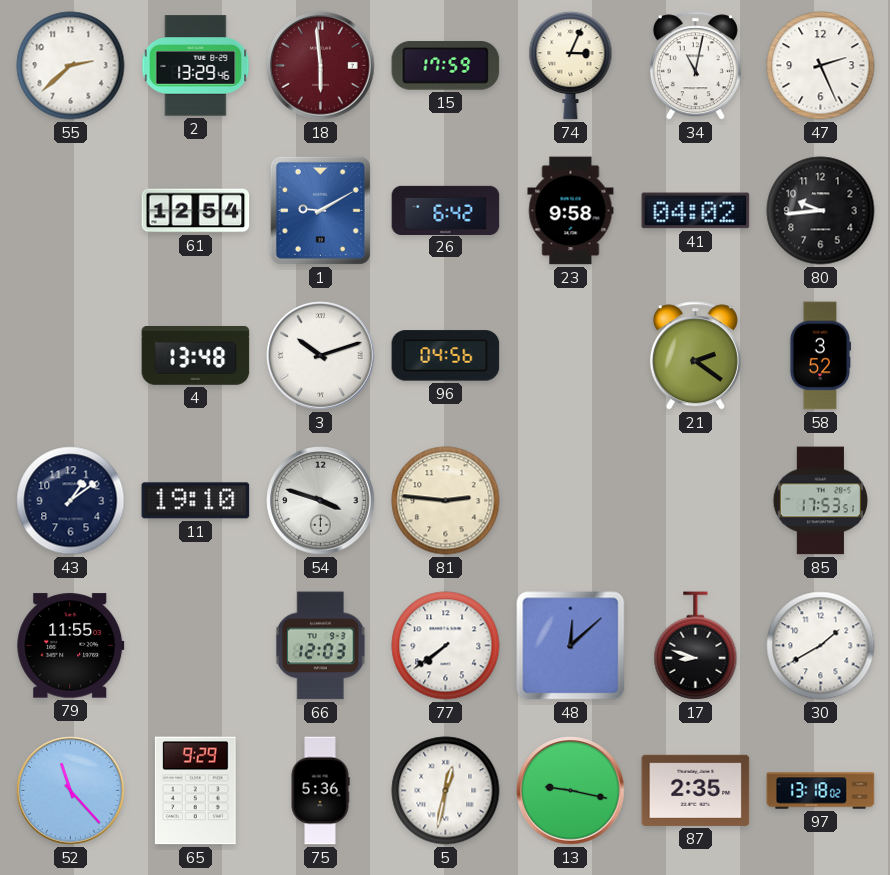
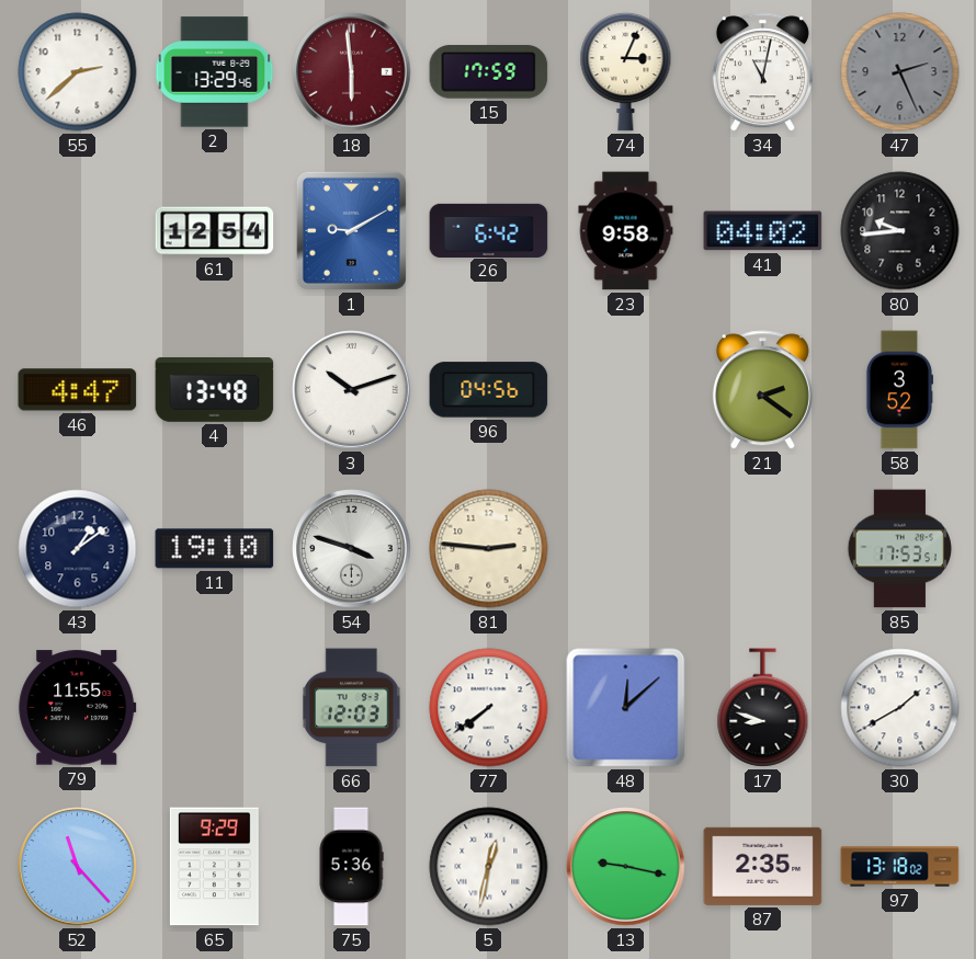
47 dial: white -> grey
46: none -> 4:47
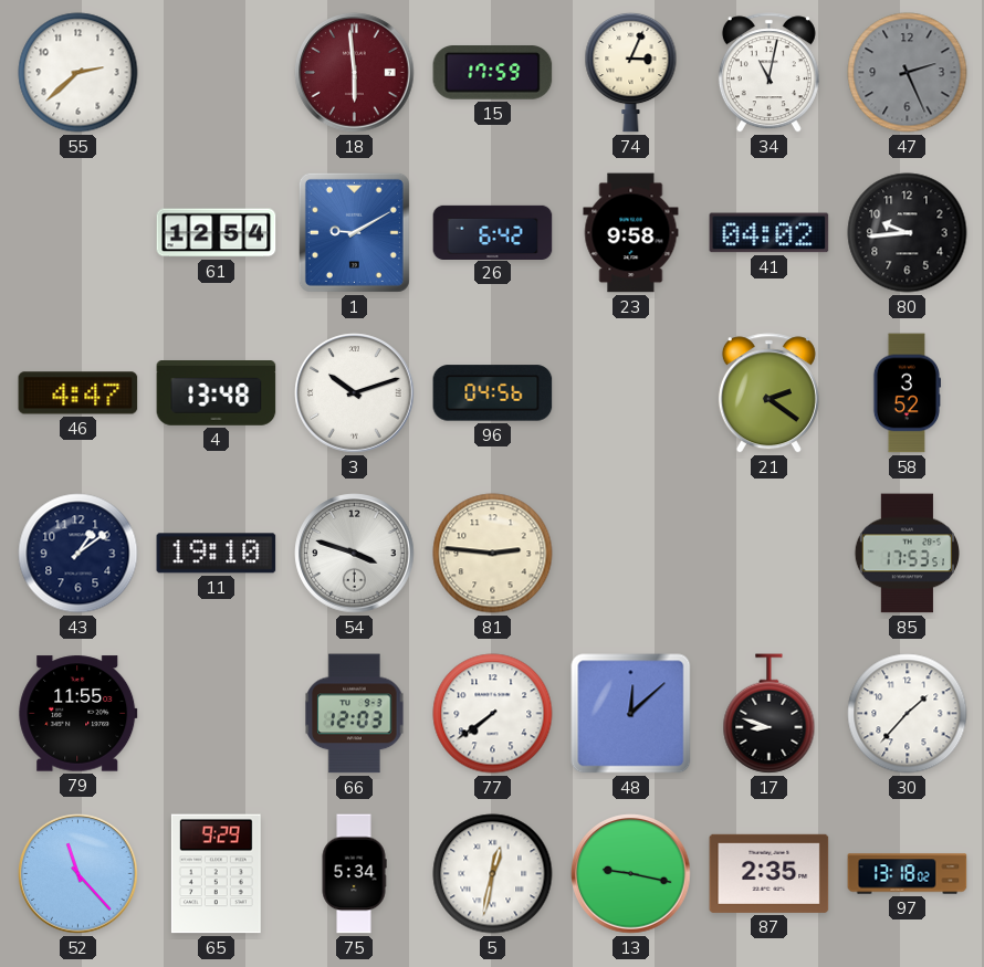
2: 13:29 -> none
30: 1:40 -> 1:37
75: 5:36 -> 5:34
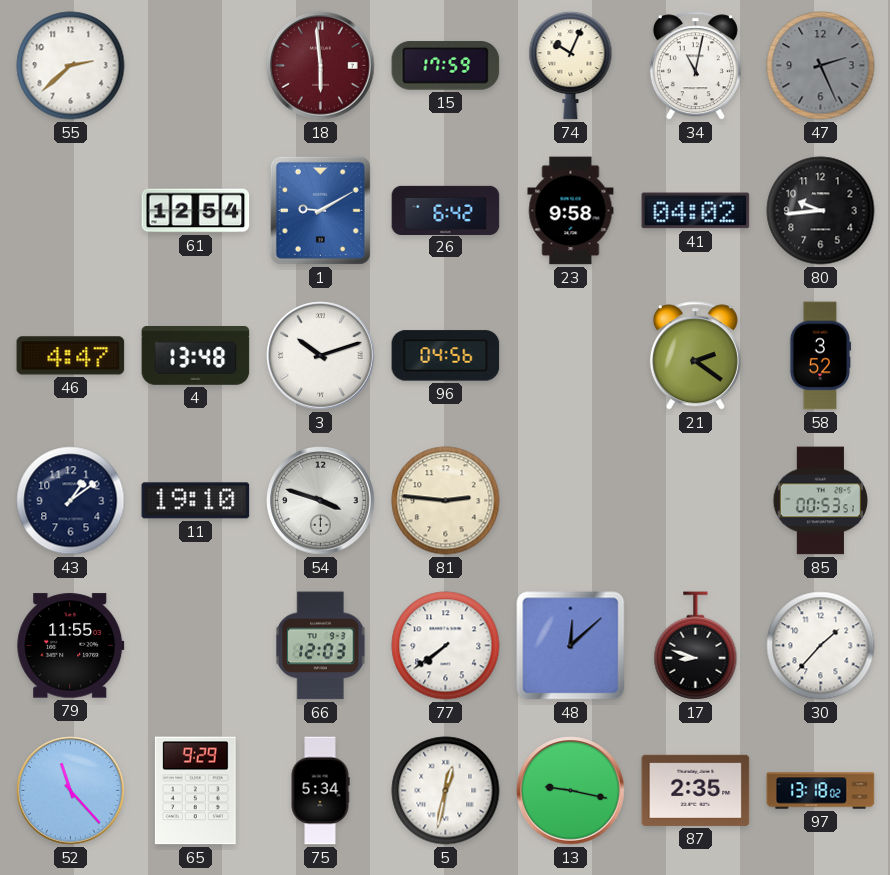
74: 3:04 -> 10:04
85: 17:53 -> 00:53
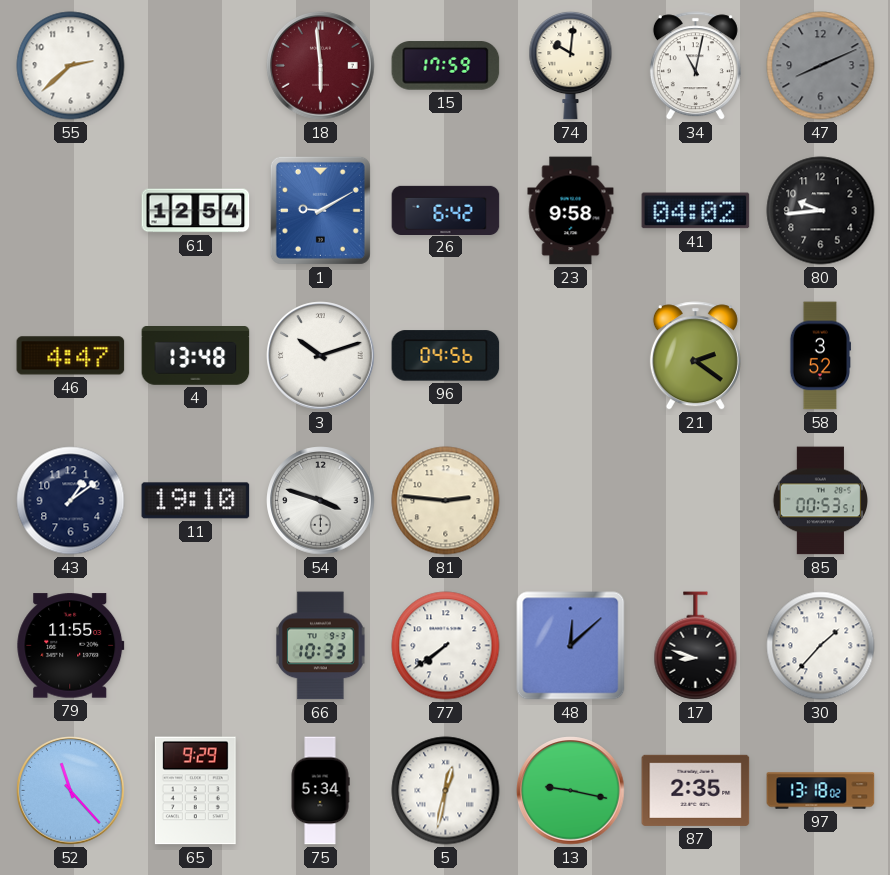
74: 10:04 -> 10:01
47: 2:26 -> 8:11
66: 12:03 -> 10:33
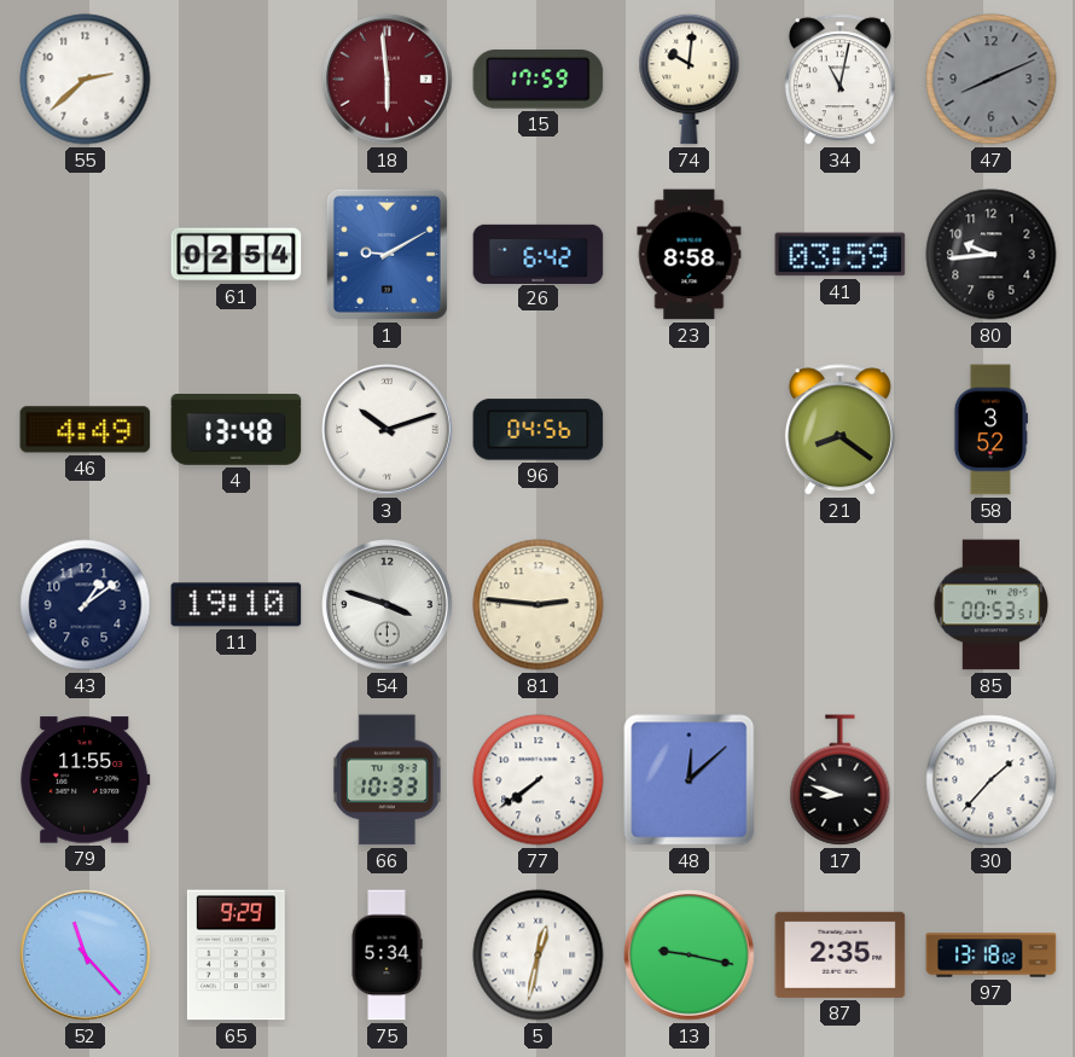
61: 12:54 -> 02:54
23: 9:58 -> 8:58
41: 04:02 -> 03:59
46: 4:47 -> 4:49
21: 2:21 -> 8:21
